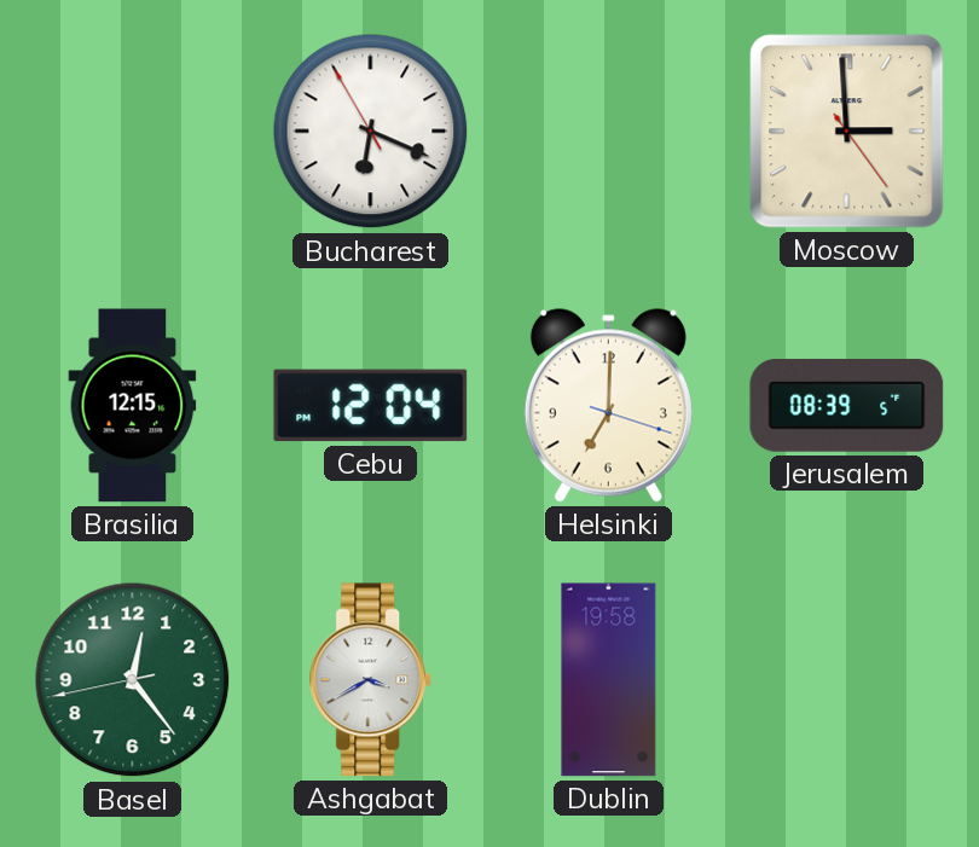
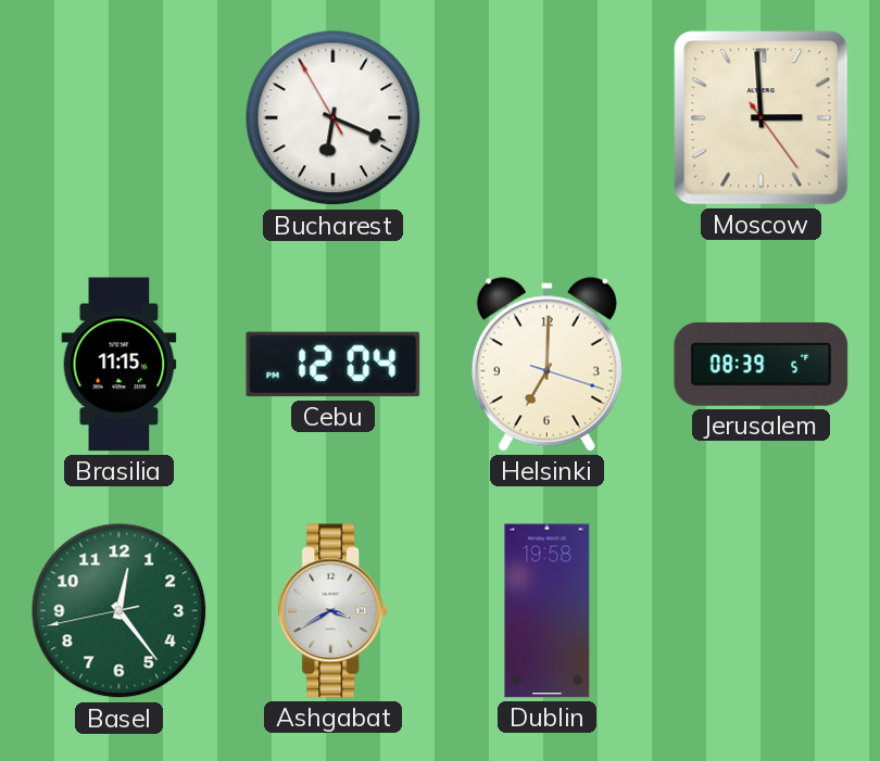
Brasilia: 12:15 -> 11:15
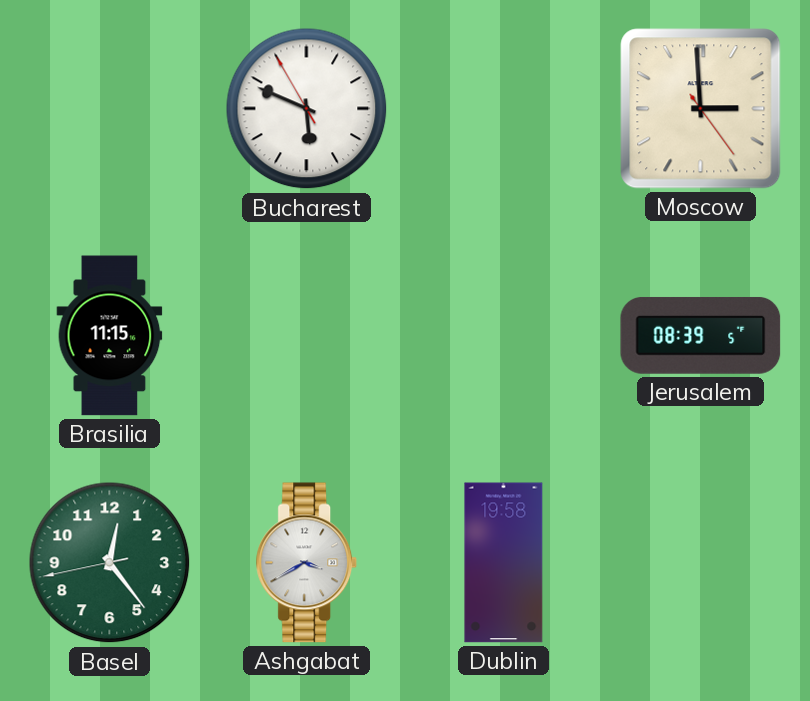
Bucharest: 6:18 -> 5:48
Cebu: 12:04 -> none
Helsinki: 7:00 -> none
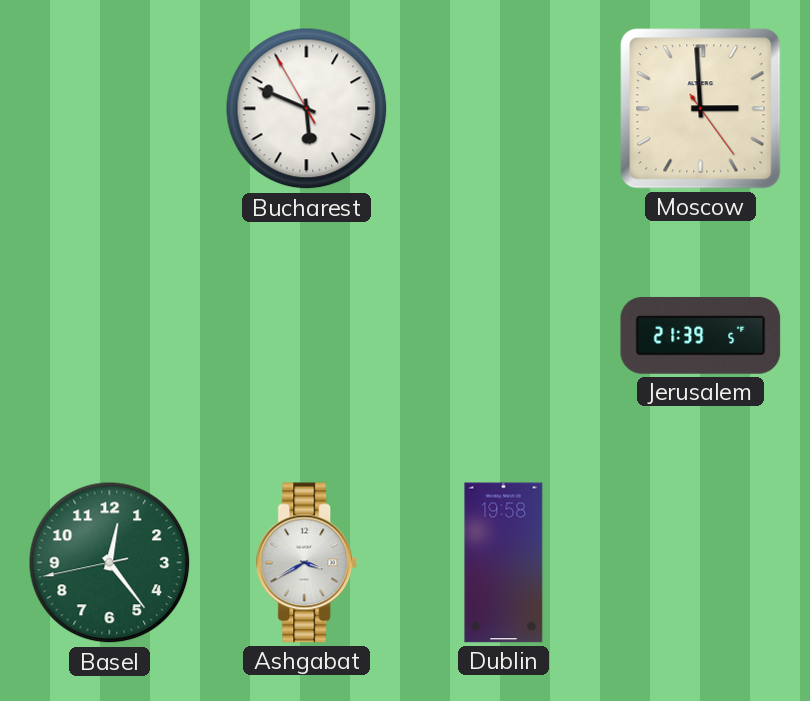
Brasilia: 11:15 -> none
Jerusalem: 08:39 -> 21:39
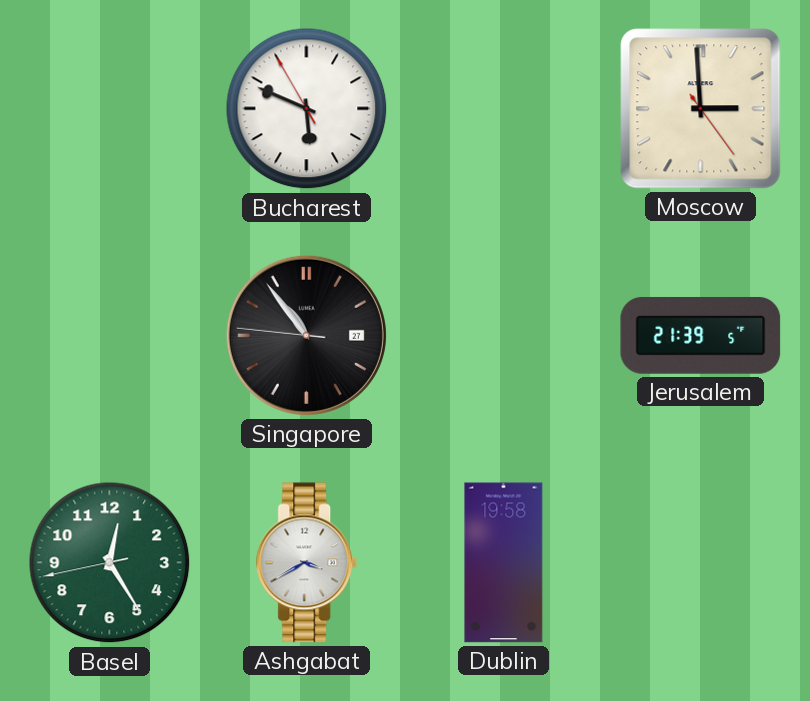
Singapore: none -> 10:53
Basel: 12:23 -> 12:24
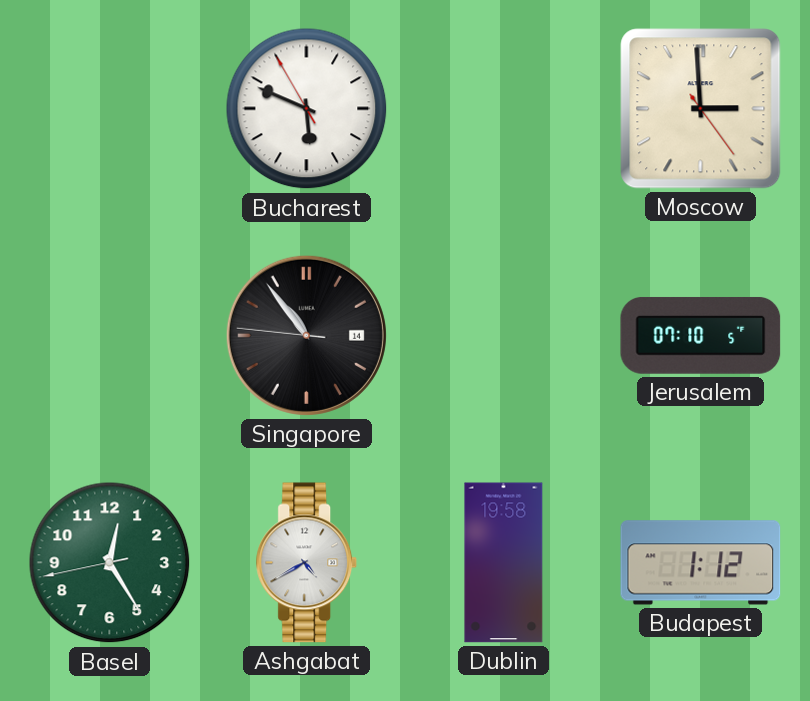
Singapore date: 27 -> 14
Jerusalem: 21:39 -> 07:10
Ashgabat: 3:40 -> 4:40
Budapest: none -> 1:12
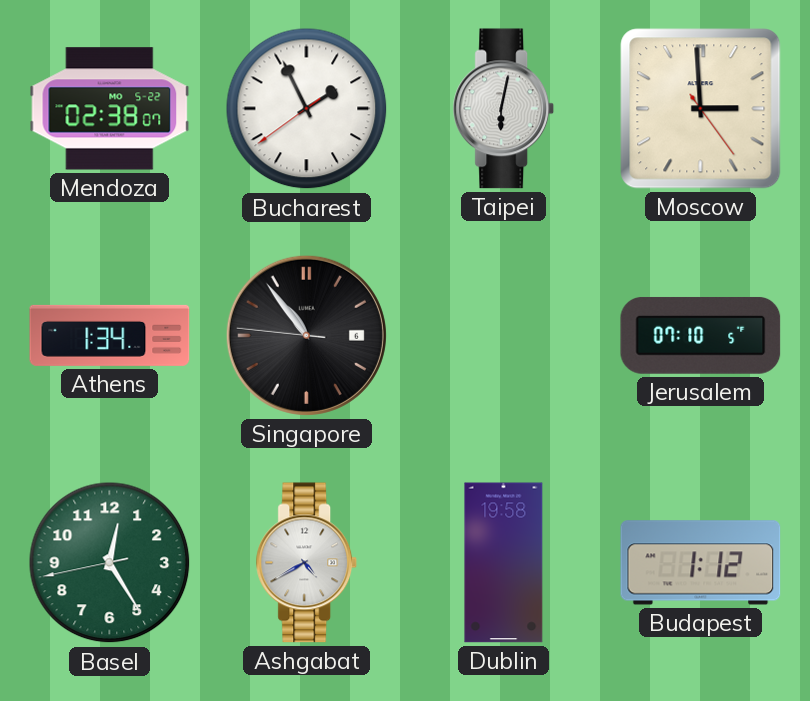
Mendoza: none -> 02:38
Bucharest: 5:48 -> 1:55
Taipei: none -> 6:02
Athens: none -> 1:34
Singapore date: 14 -> 6
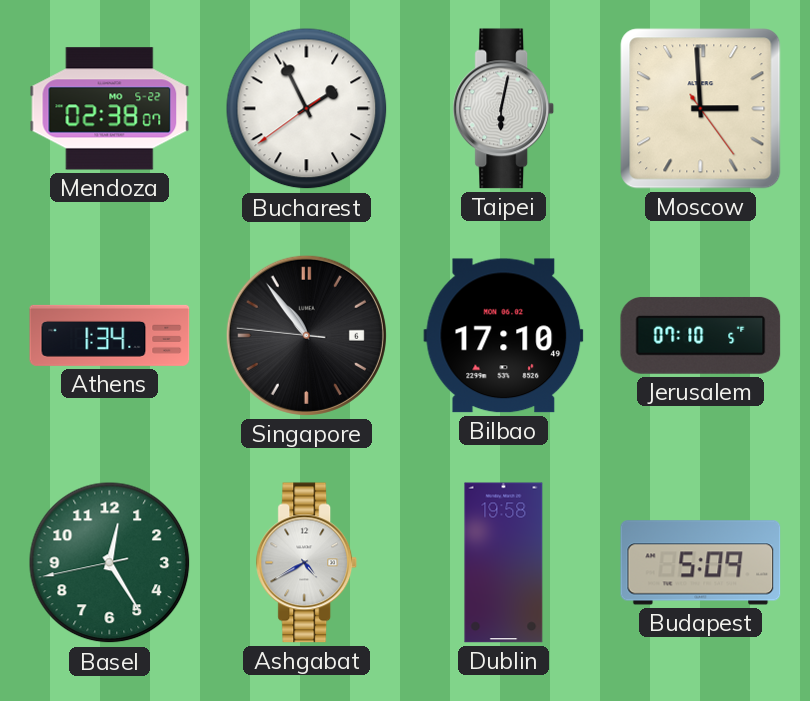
Bilbao: none -> 17:10
Budapest: 1:12 -> 5:09
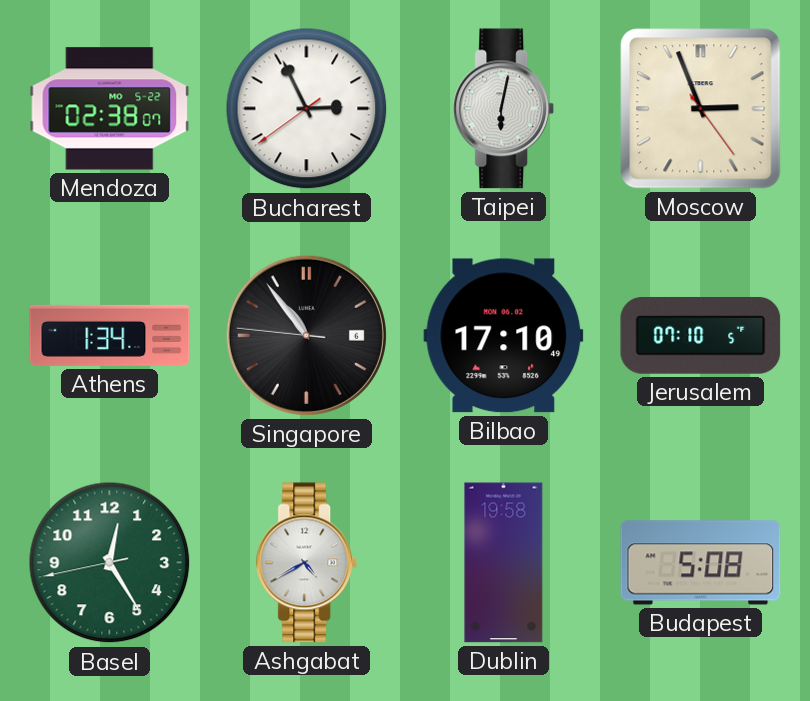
Bucharest: 1:55 -> 2:55
Moscow: 2:59 -> 2:56
Budapest: 5:09 -> 5:08
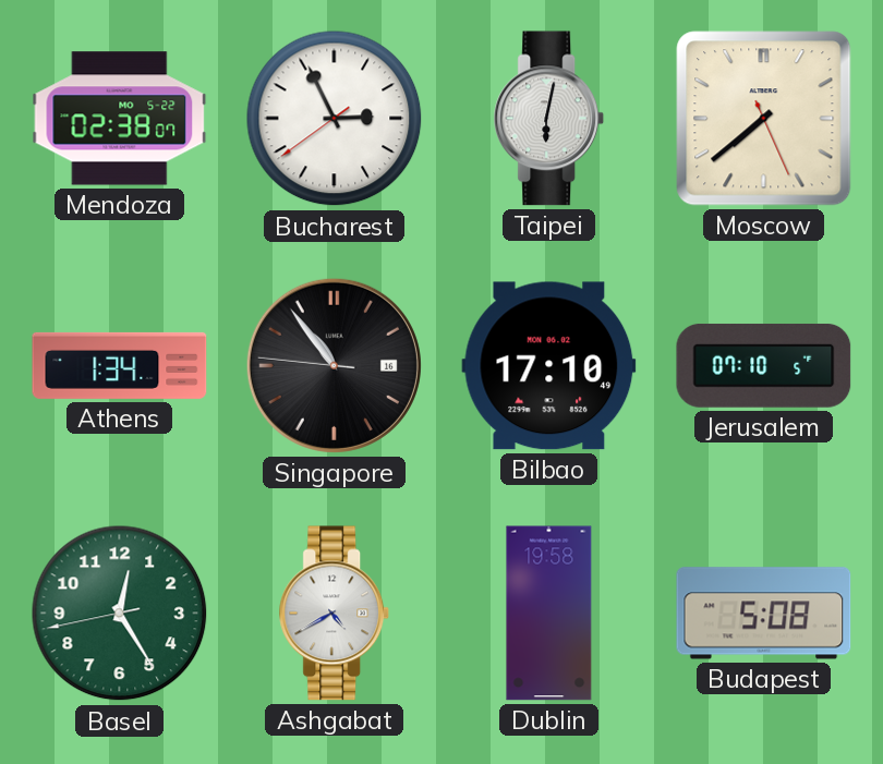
Moscow: 2:56 -> 7:38
Singapore date: 6 -> 16
